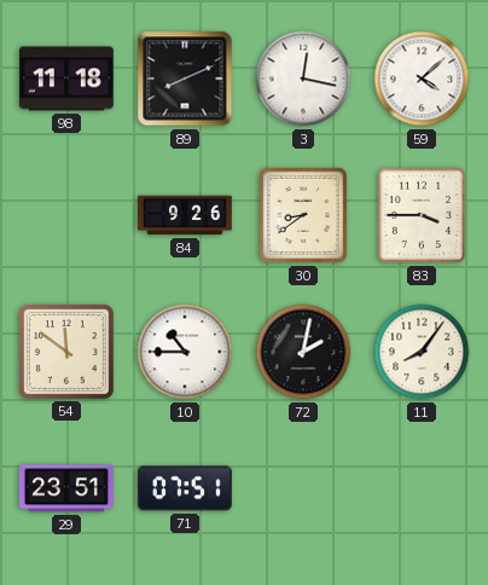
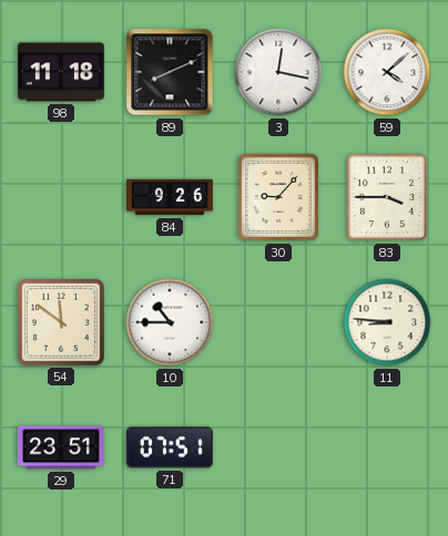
30: 8:39 -> 9:07
72: 2:02 -> none
11: 8:06 -> 8:46
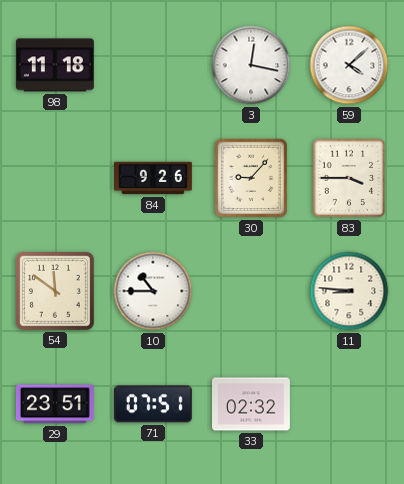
89: 8:11 -> none
33: none -> 02:32
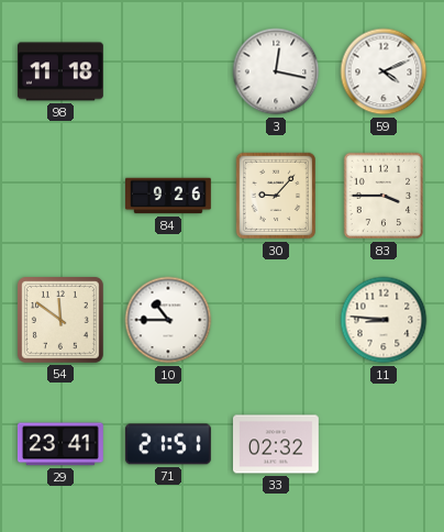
59: 4:08 -> 4:11
29: 23:51 -> 23:41
71: 07:51 -> 21:51
